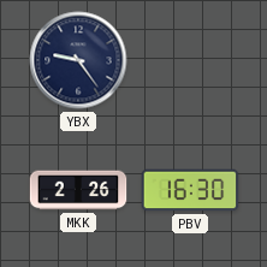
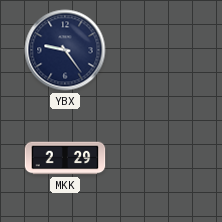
MKK: 2:26 -> 2:29
PBV: 16:30 -> none
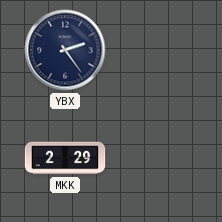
YBX: 9:24 -> 2:24
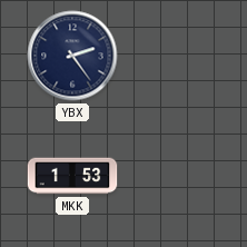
MKK: 2:29 -> 1:53
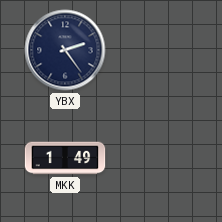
MKK: 1:53 -> 1:49
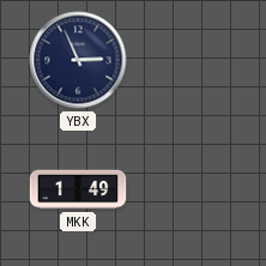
YBX: 2:24 -> 2:56
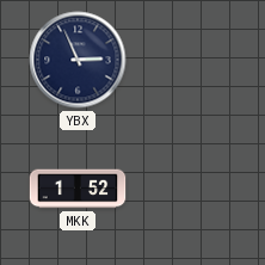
MKK: 1:49 -> 1:52
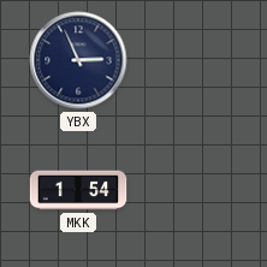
MKK: 1:52 -> 1:54
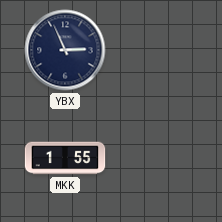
MKK: 1:54 -> 1:55
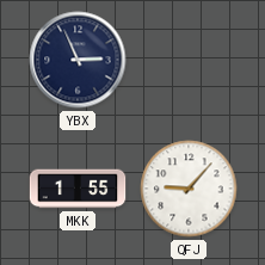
QFJ: none -> 9:07
